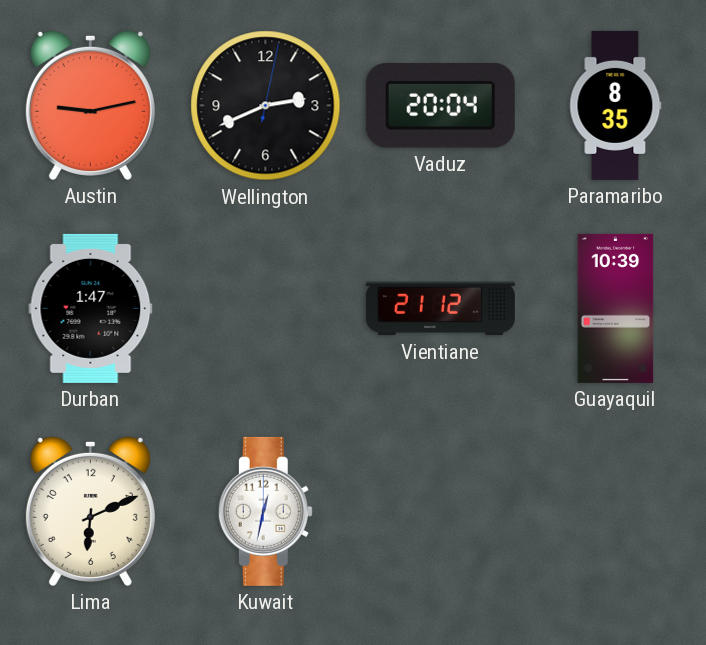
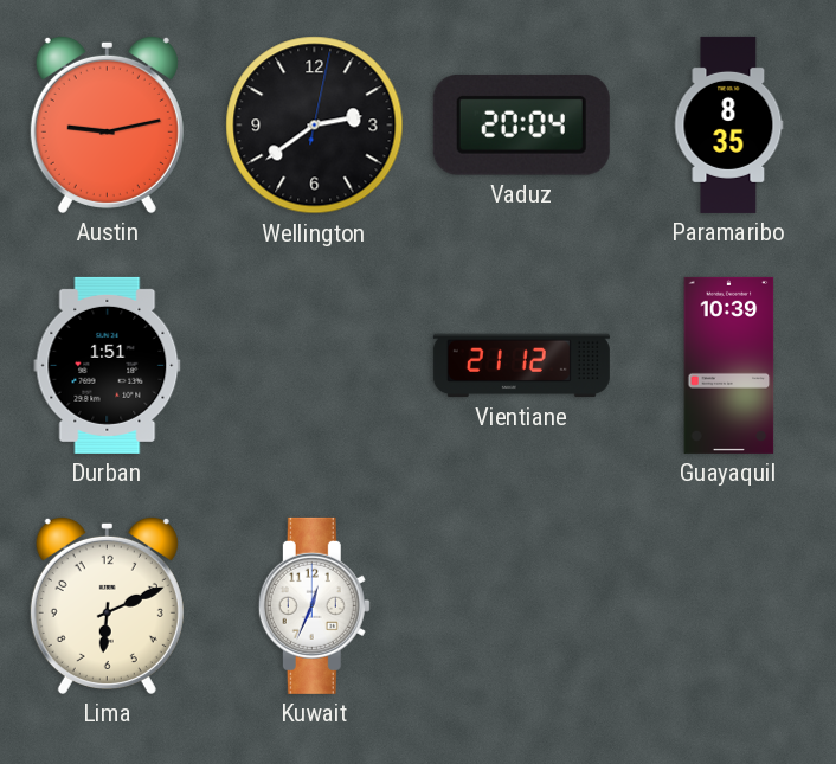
Wellington: 2:41 -> 2:39
Durban: 1:47 -> 1:51
Kuwait: 12:32 -> 12:34
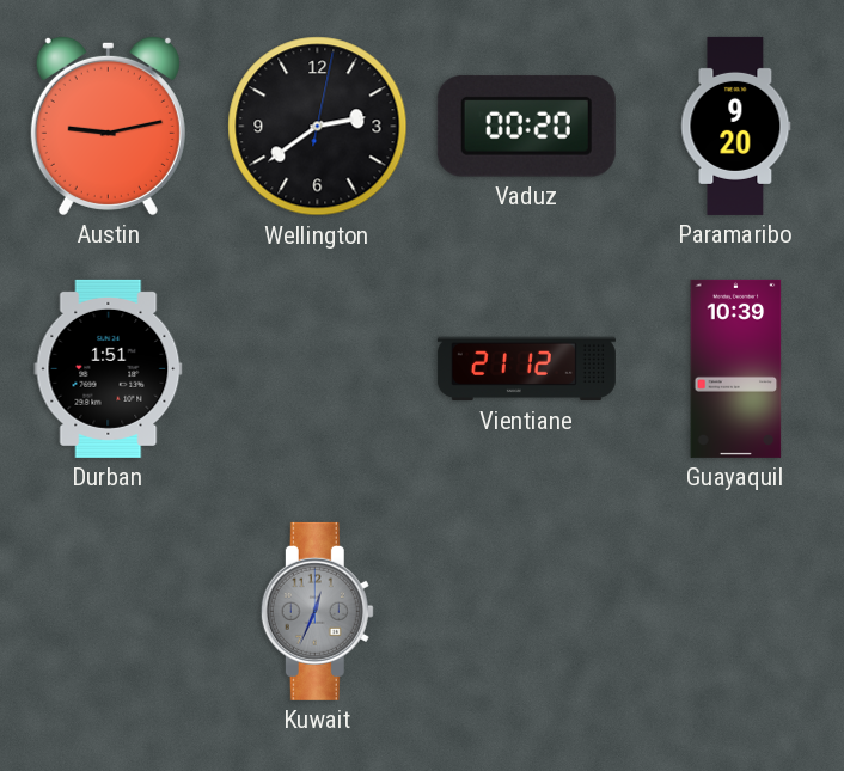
Vaduz: 20:04 -> 00:20
Paramaribo: 8:35 -> 9:20
Lima: 6:11 -> none
Kuwait dial: white -> grey
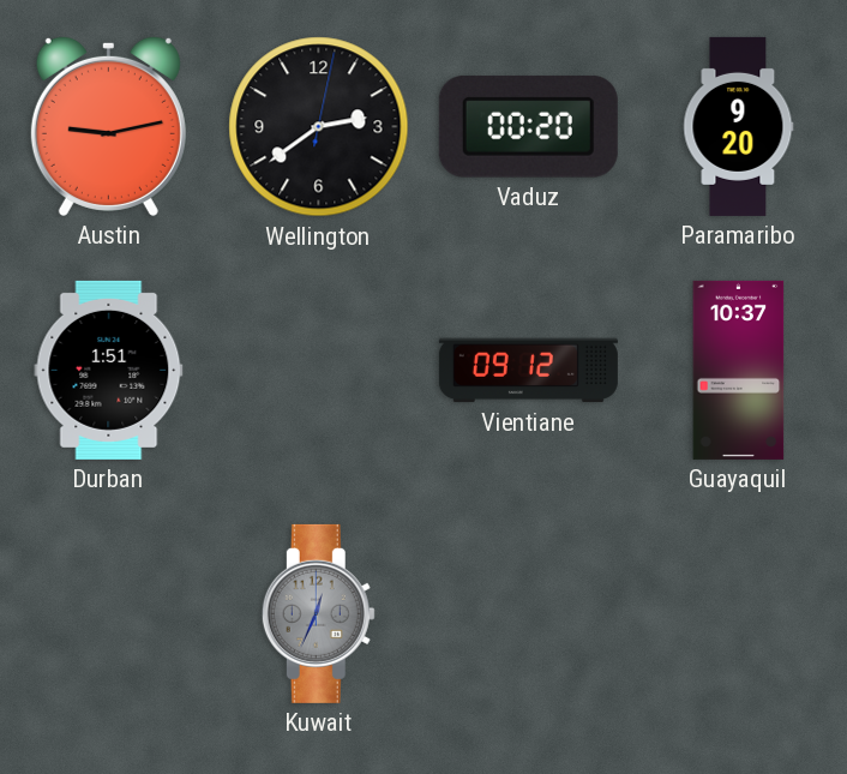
Vientiane: 21:12 -> 09:12
Guayaquil: 10:39 -> 10:37
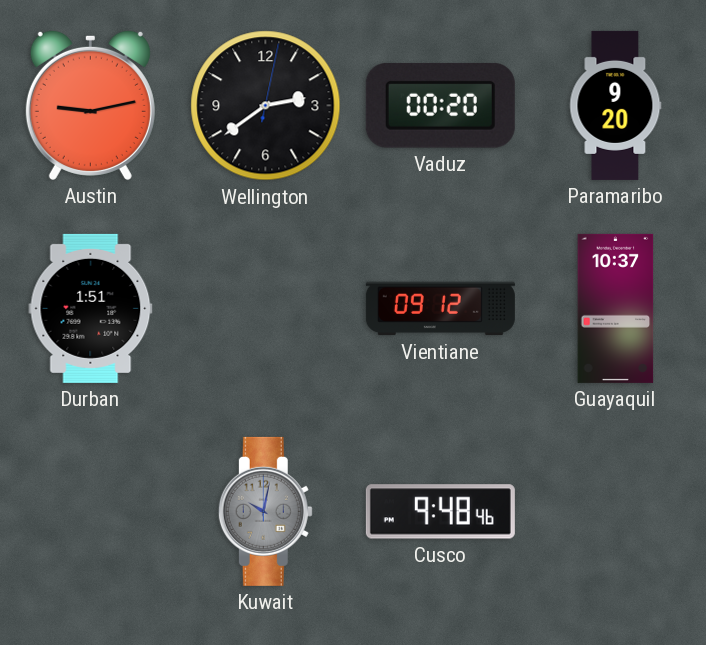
Kuwait: 12:34 -> 10:02
Cusco: none -> 9:48
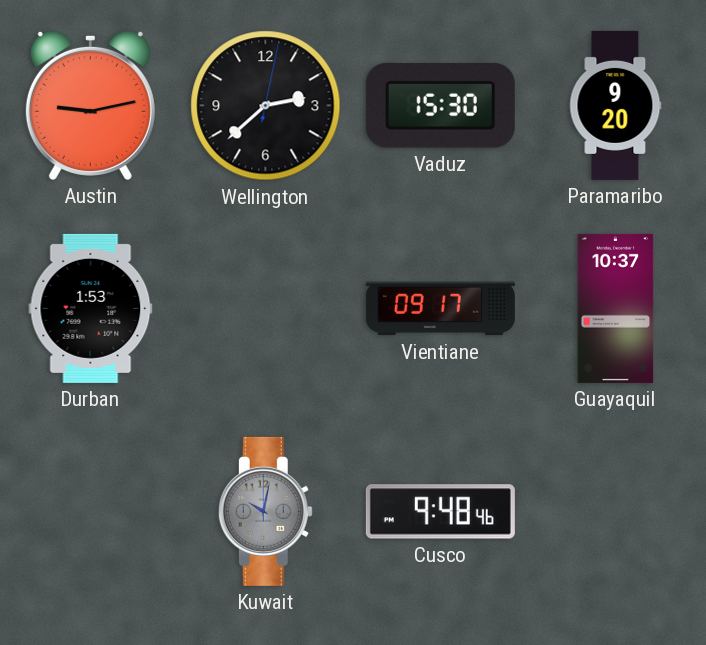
Wellington: 2:39 -> 2:38
Vaduz: 00:20 -> 15:30
Durban: 1:51 -> 1:53
Vientiane: 09:12 -> 09:17
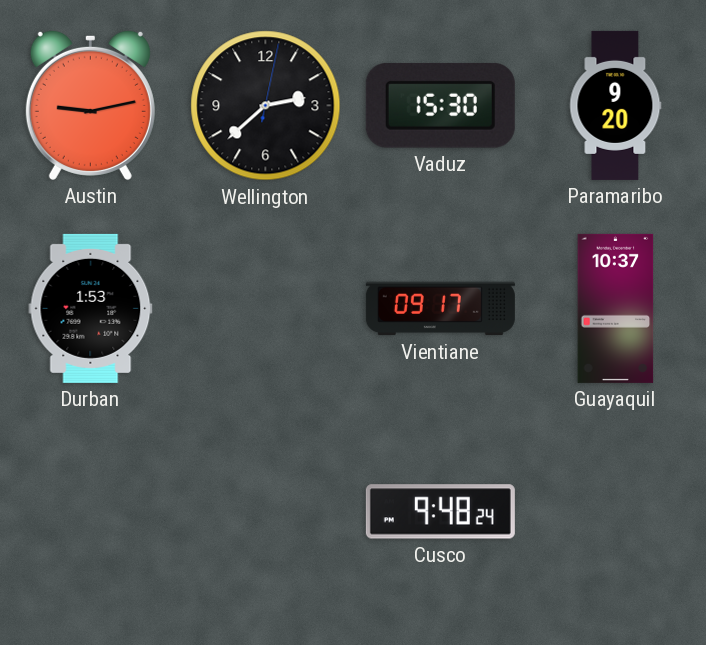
Kuwait: 10:02 -> none
Cusco: 9:48:46 -> 9:48:24
